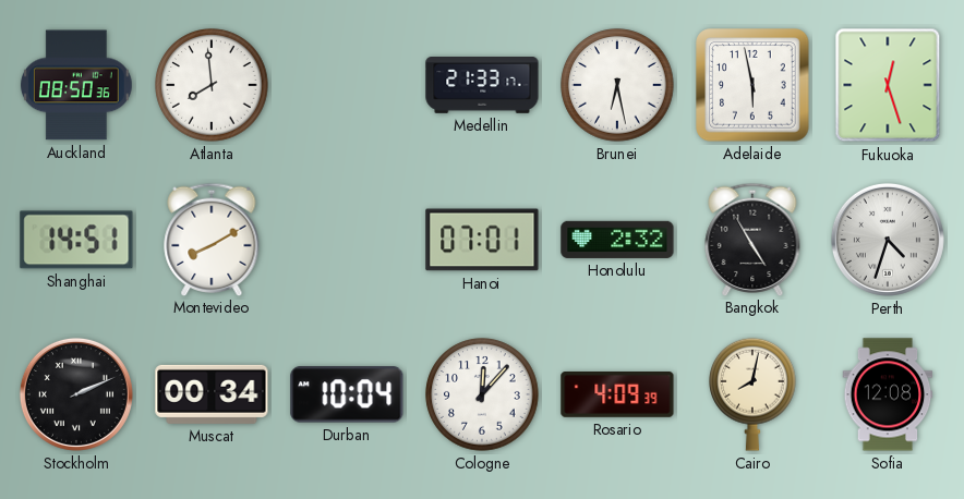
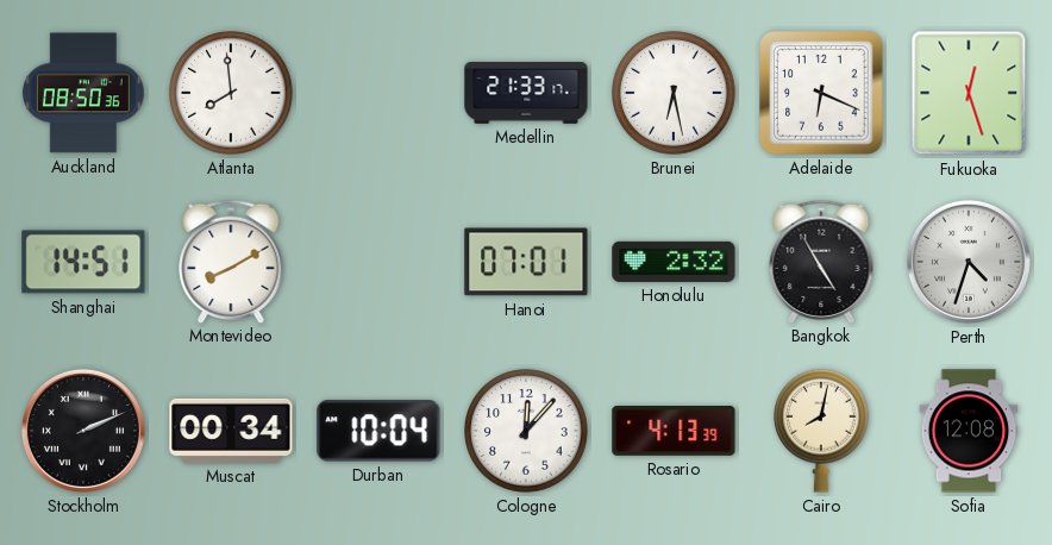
Adelaide: 5:58 -> 6:19
Rosario: 4:09 -> 4:13
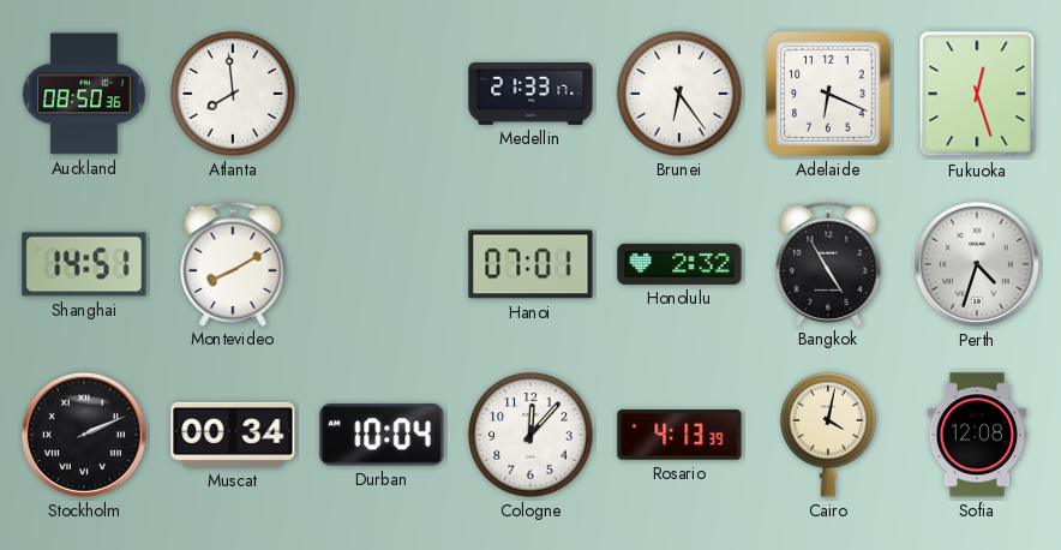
Brunei: 6:28 -> 6:24
Cairo: 8:02 -> 4:02
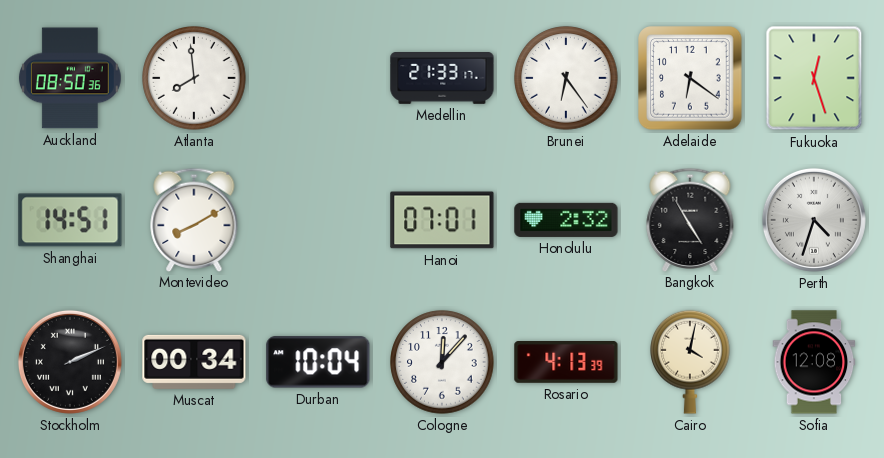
Adelaide: 6:19 -> 6:21
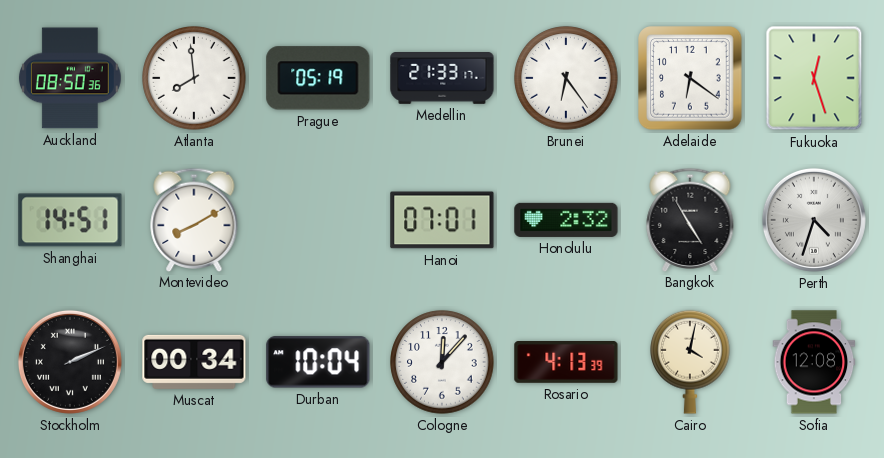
Prague: none -> 05:19
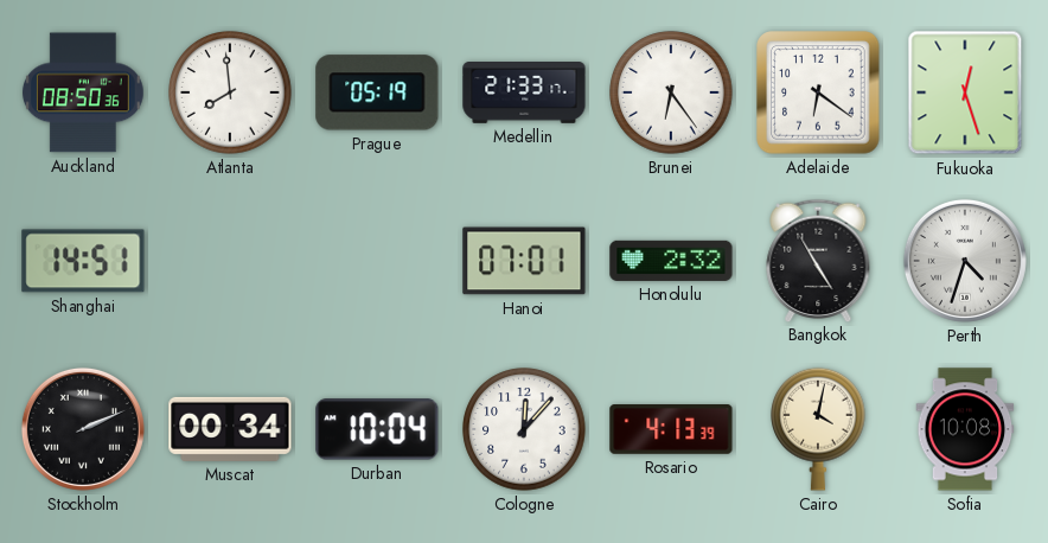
Montevideo: 8:10 -> none
Sofia: 12:08 -> 10:08
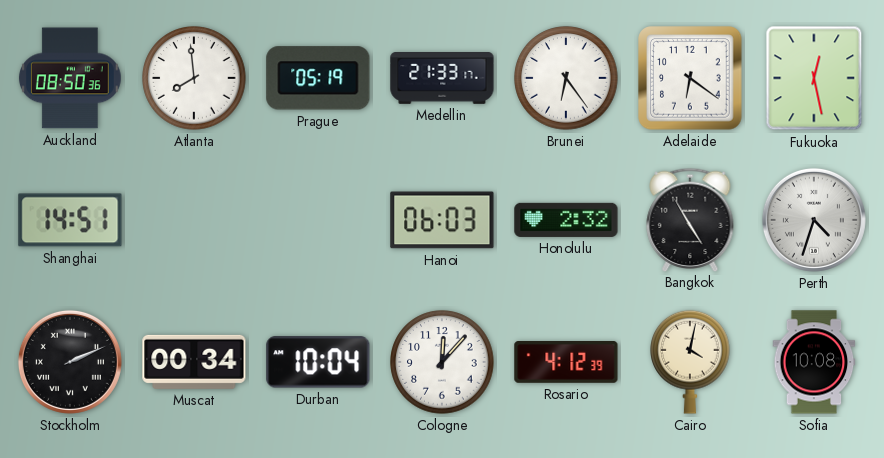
Fukuoka: 12:27 -> 12:28
Hanoi: 07:01 -> 06:03
Rosario: 4:13 -> 4:12
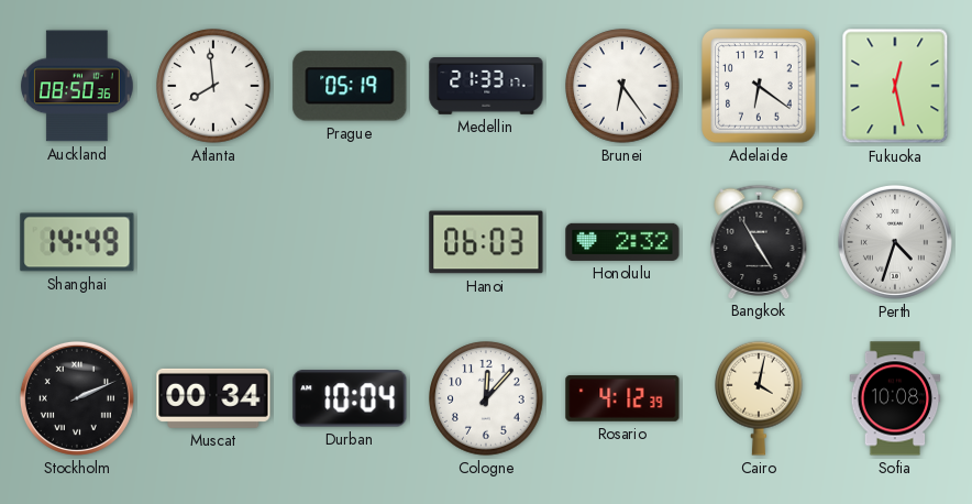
Shanghai: 14:51 -> 14:49
